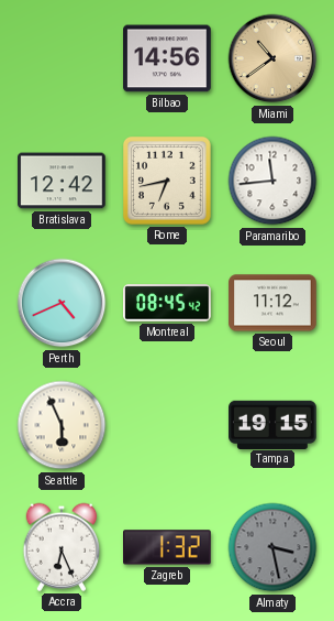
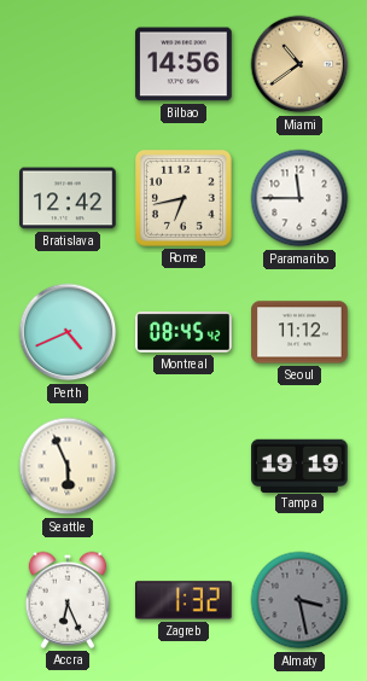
Paramaribo: 11:44 -> 11:45
Tampa: 19:15 -> 19:19
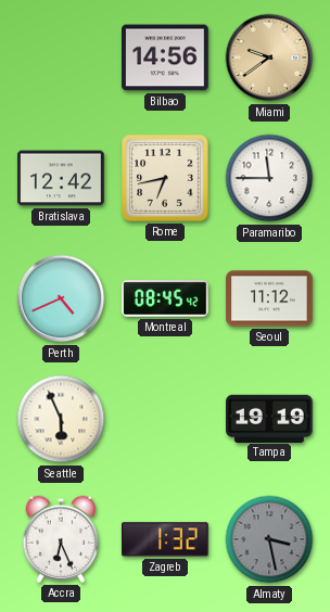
Miami: 10:39 -> 9:39
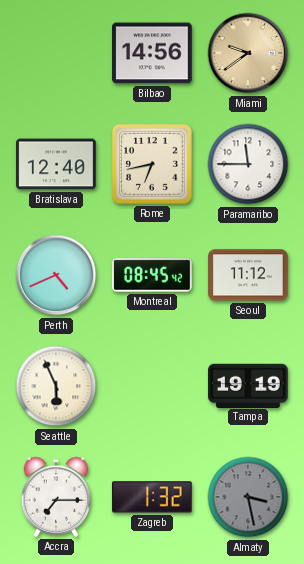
Bratislava: 12:42 -> 12:40
Accra: 6:26 -> 7:15
